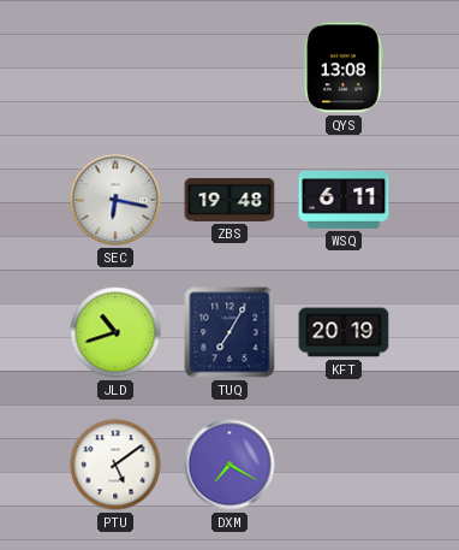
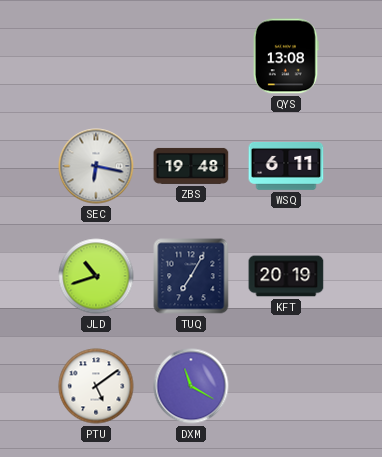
DXM: 7:20 -> 11:20
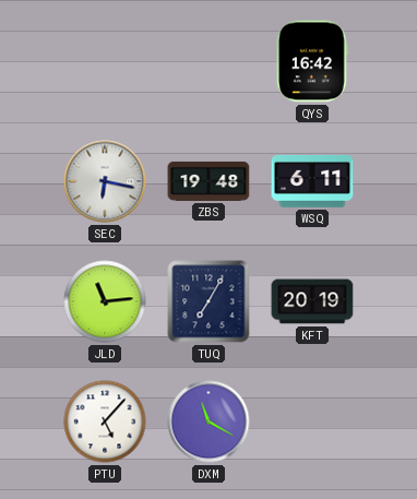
QYS: 13:08 -> 16:42
JLD: 10:42 -> 11:14
PTU: 5:09 -> 5:07
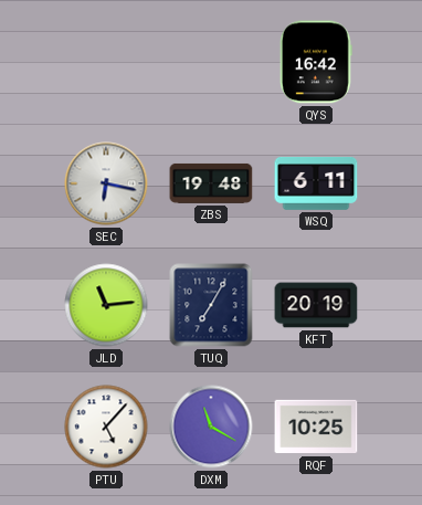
RQF: none -> 10:25
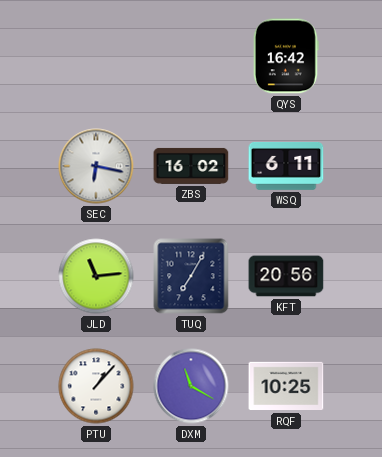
ZBS: 19:48 -> 16:02
KFT: 20:19 -> 20:56
PTU: 5:07 -> 1:07
